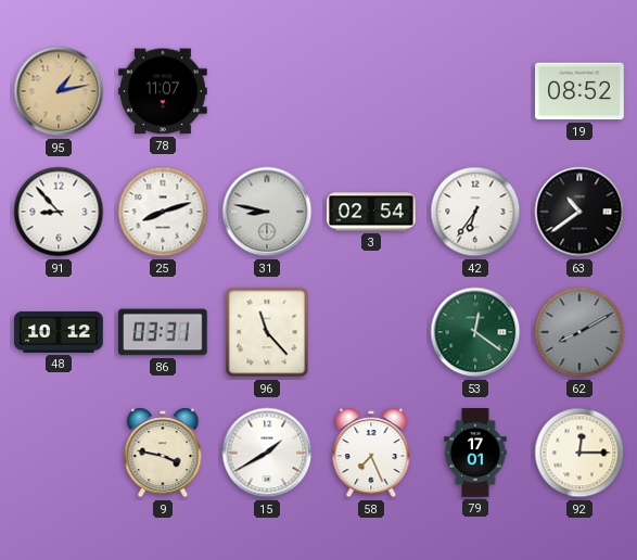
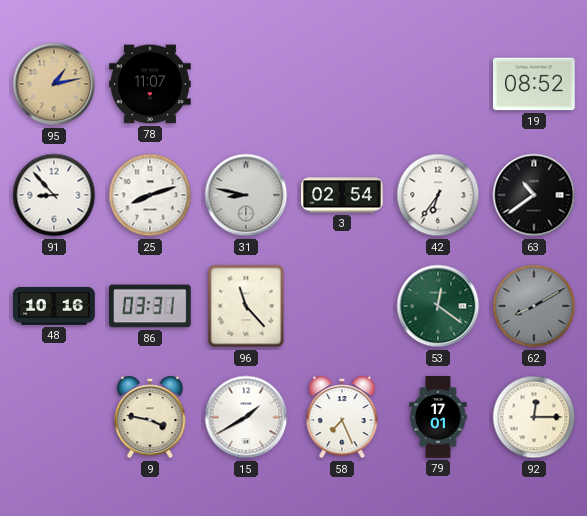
48: 10:12 -> 10:16
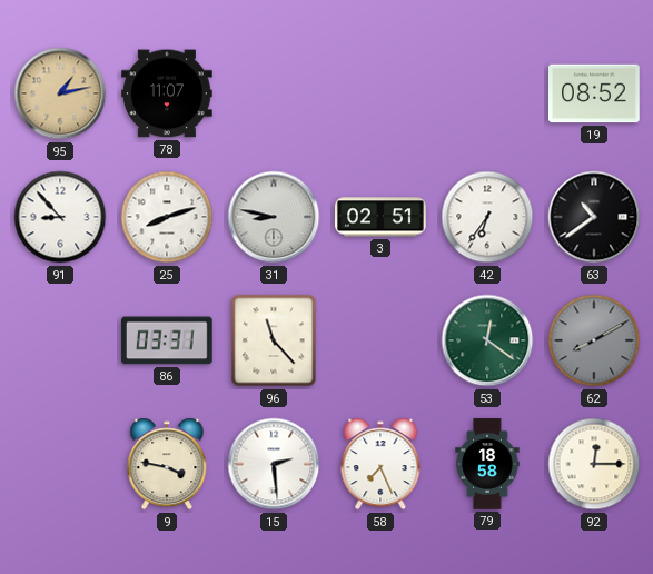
3: 02:54 -> 02:51
48: 10:16 -> none
15: 1:40 -> 2:29
79: 17:01 -> 18:58
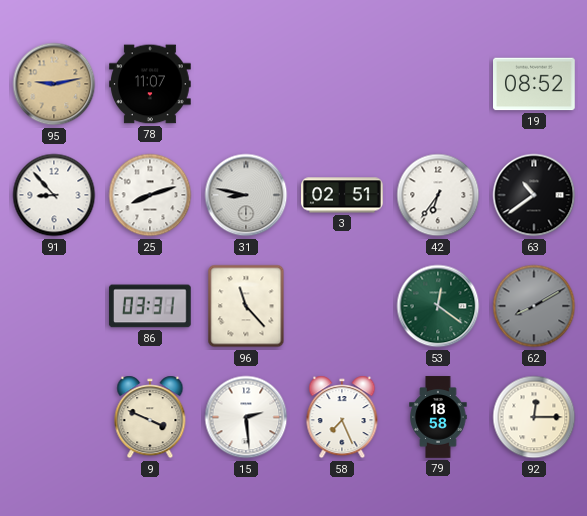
95: 1:13 -> 9:13
9: 3:47 -> 3:49
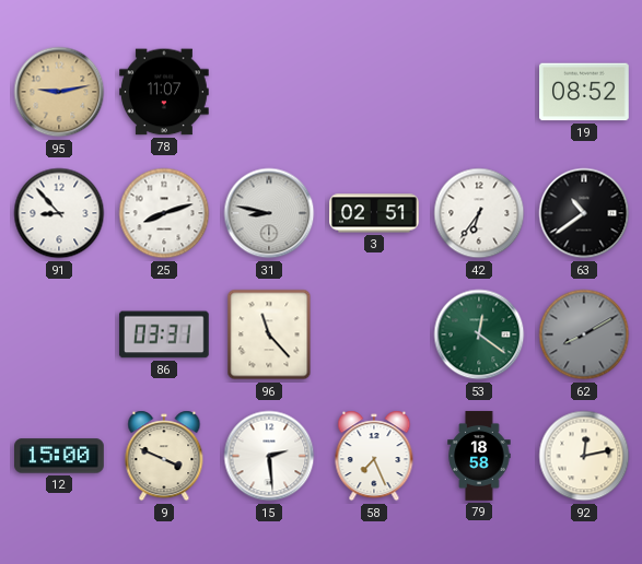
12: none -> 15:00
92: 12:15 -> 12:13
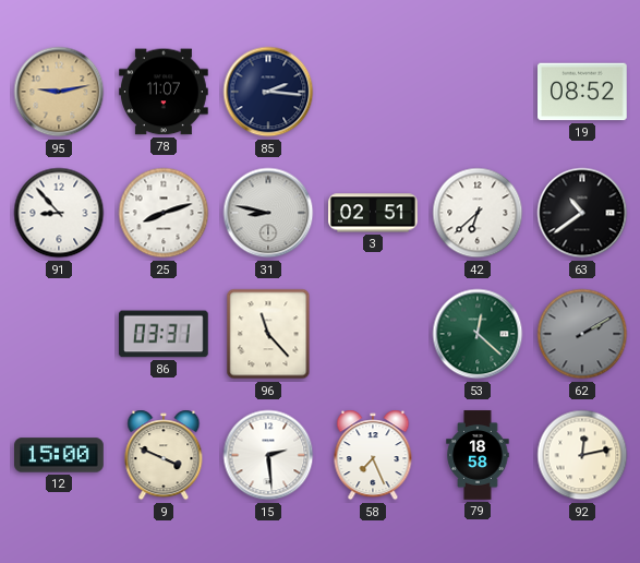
85: none -> 2:16
42: 6:36 -> 6:38
53: 12:21 -> 12:22
62: 8:10 -> 2:10
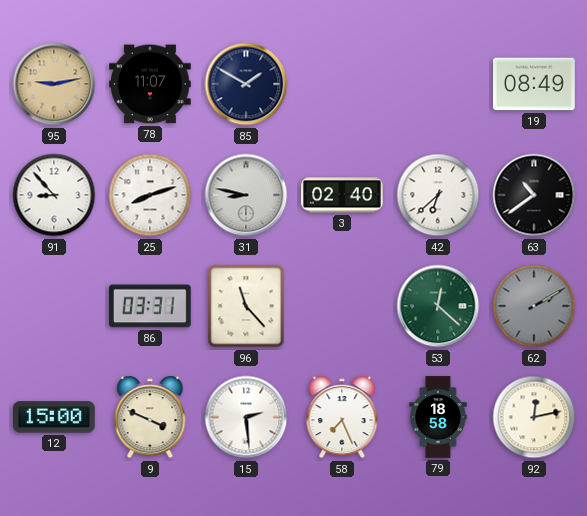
85: 2:16 -> 1:50
19: 08:52 -> 08:49
3: 02:51 -> 02:40
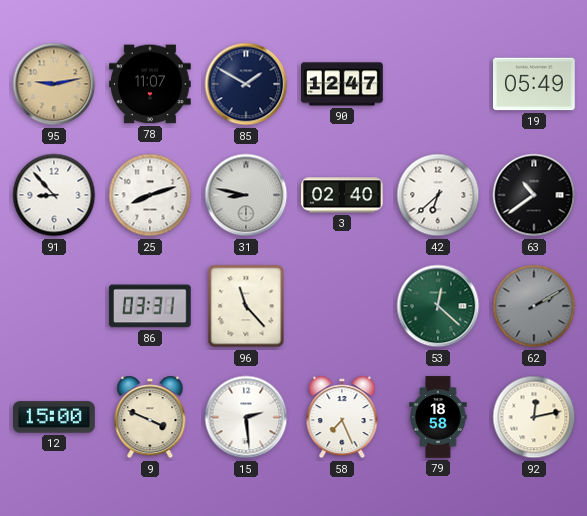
90: none -> 12:47
19: 08:49 -> 05:49
